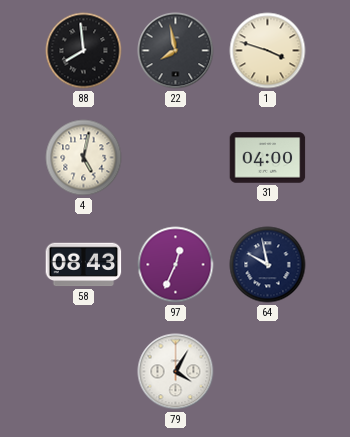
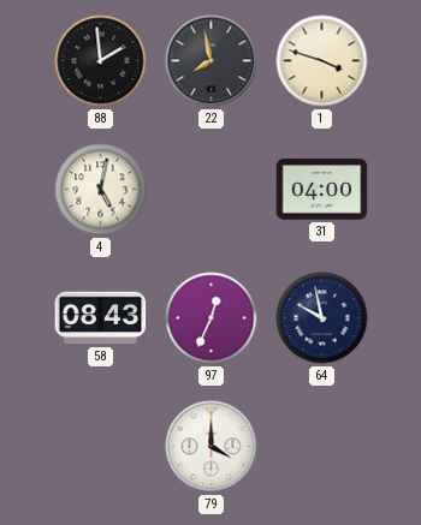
88: 7:59 -> 1:59
79: 4:05 -> 4:00
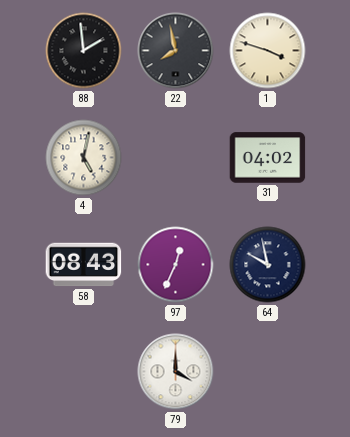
31: 04:00 -> 04:02
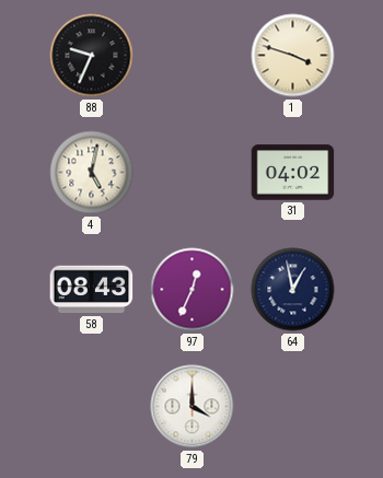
88: 1:59 -> 9:34
22: 7:58 -> none
64: 9:58 -> 12:58
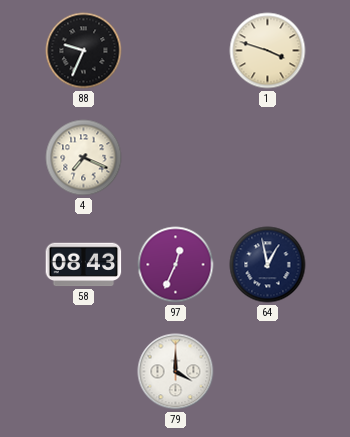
4: 5:02 -> 7:19
31: 04:02 -> none
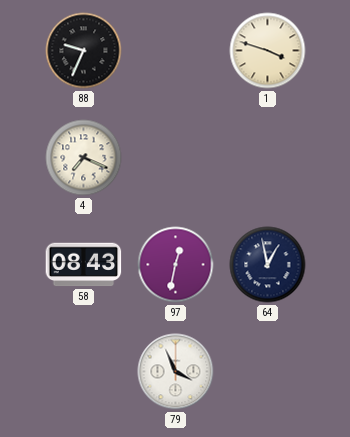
97: 12:34 -> 12:32
79: 4:00 -> 3:56
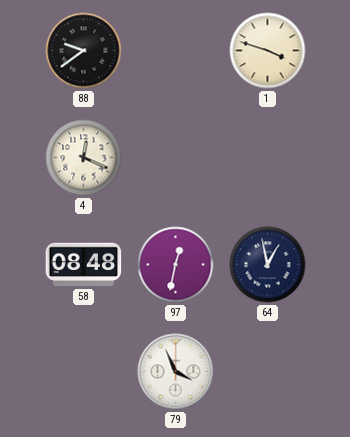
88: 9:34 -> 9:39
4: 7:19 -> 12:19
58: 08:43 -> 08:48
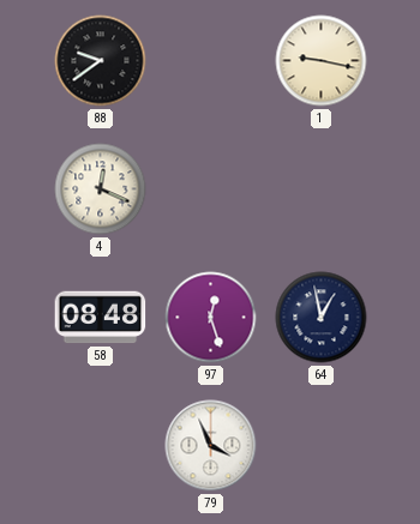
1: 3:48 -> 9:17
97: 12:32 -> 12:27
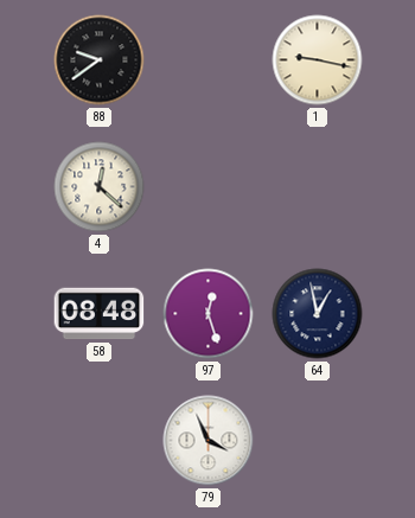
4: 12:19 -> 12:22
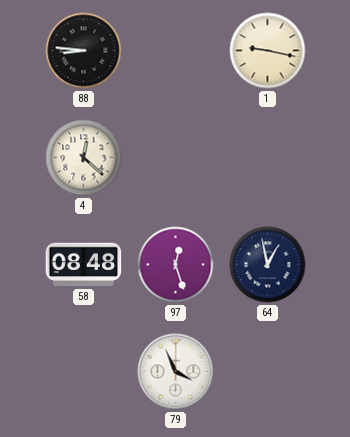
88: 9:39 -> 8:46
